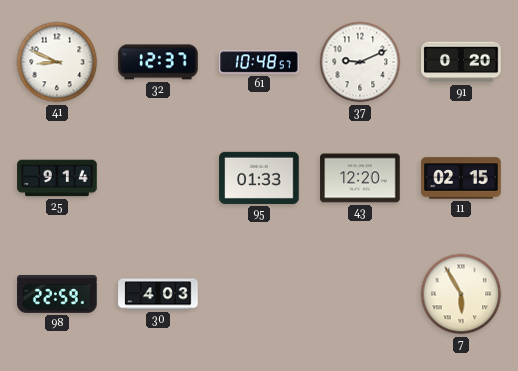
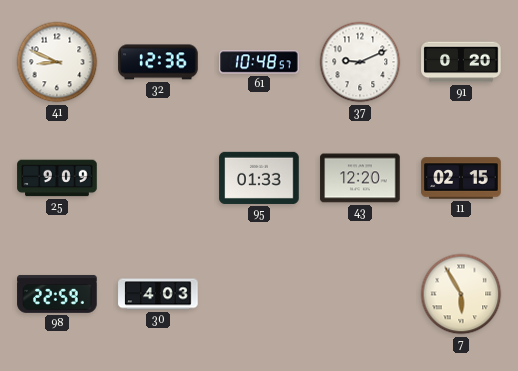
32: 12:37 -> 12:36
25: 9:14 -> 9:09
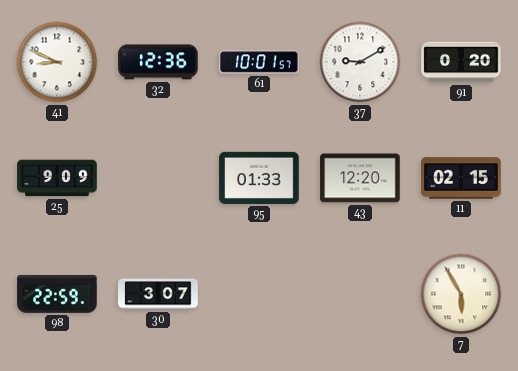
61: 10:48 -> 10:01
37: 9:11 -> 9:10
30: 4:03 -> 3:07
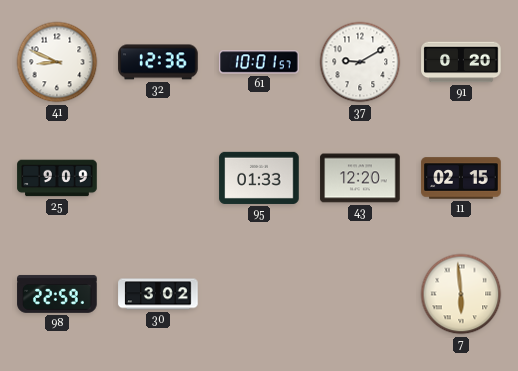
30: 3:07 -> 3:02
7: 5:55 -> 5:59
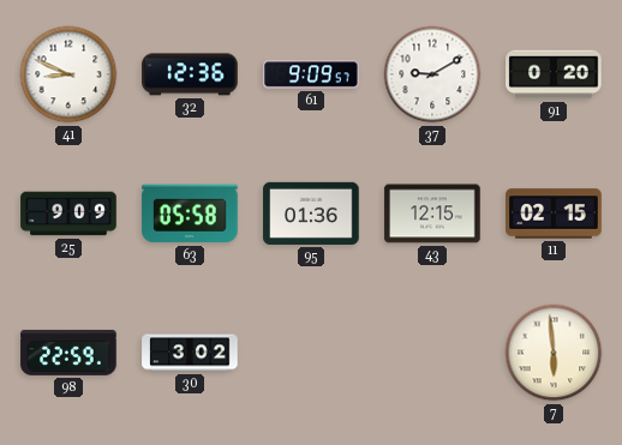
61: 10:01 -> 9:09
63: none -> 05:58
95: 01:33 -> 01:36
43: 12:20 -> 12:15
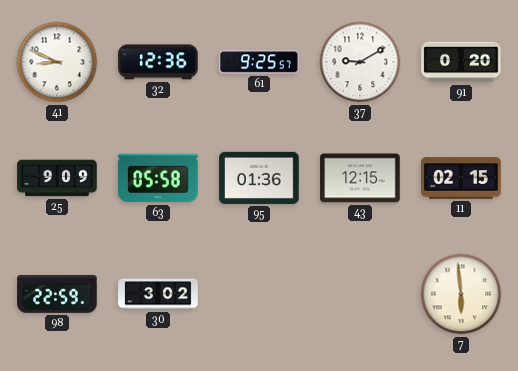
61: 9:09 -> 9:25
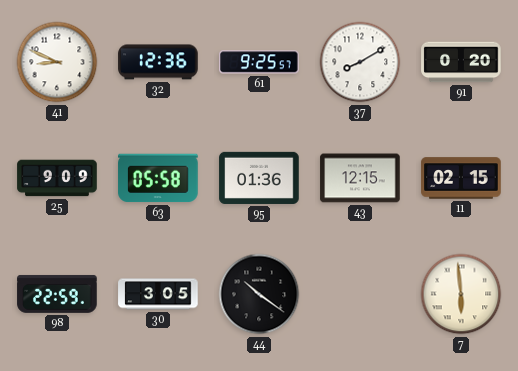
37: 9:10 -> 8:10
30: 3:02 -> 3:05
44: none -> 10:21
